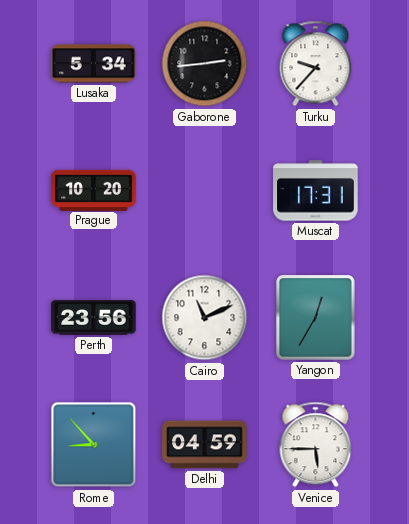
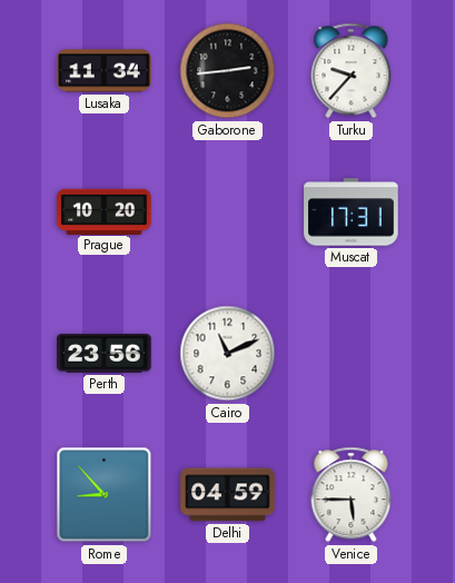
Lusaka: 5:34 -> 11:34
Yangon: 12:35 -> none
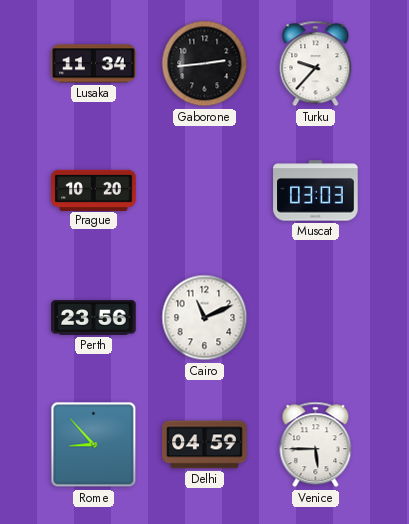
Muscat: 17:31 -> 03:03
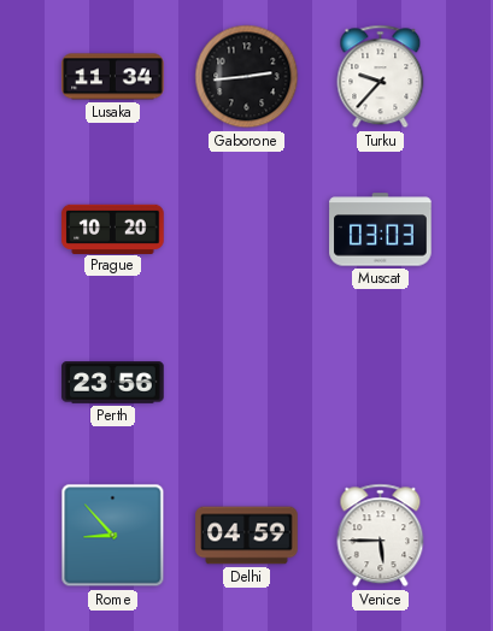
Cairo: 11:11 -> none
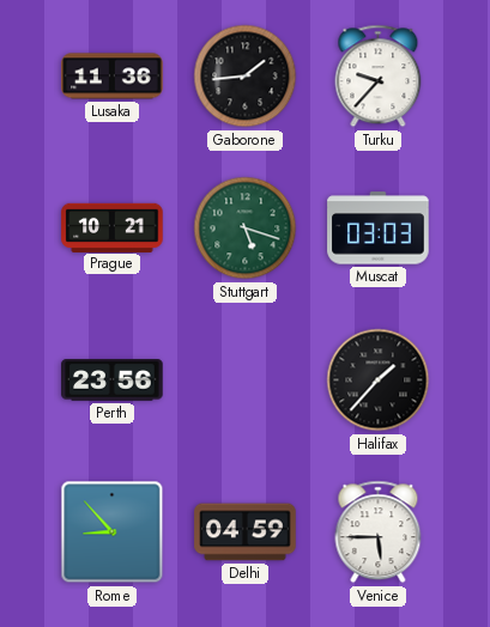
Lusaka: 11:34 -> 11:36
Gaborone: 2:44 -> 1:44
Prague: 10:20 -> 10:21
Stuttgart: none -> 5:18
Halifax: none -> 1:37
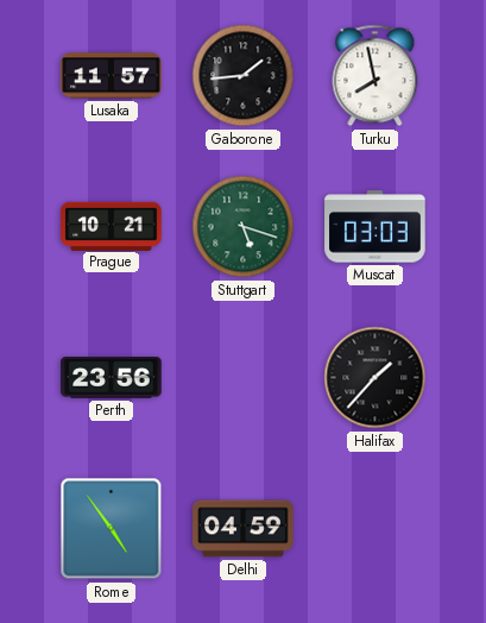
Lusaka: 11:36 -> 11:57
Turku: 9:37 -> 7:58
Rome: 8:53 -> 4:54
Venice: 5:45 -> none
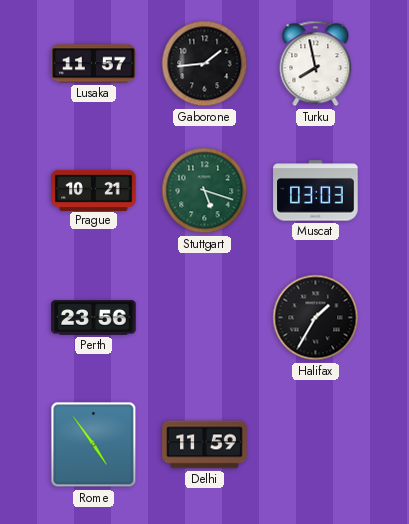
Halifax: 1:37 -> 1:35
Delhi: 04:59 -> 11:59
